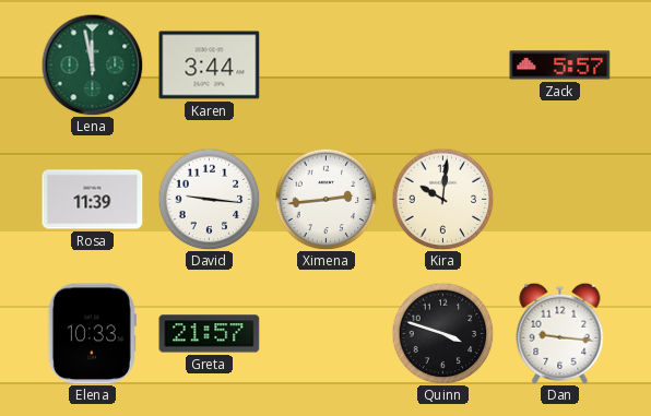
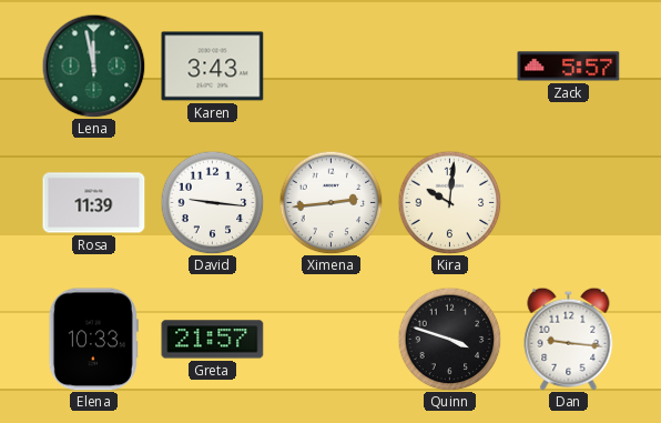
Karen: 3:44 -> 3:43
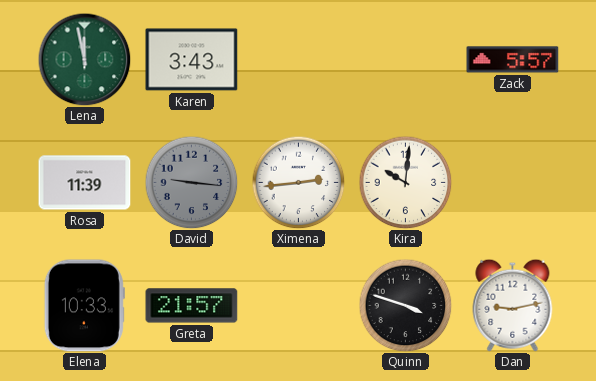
David dial: white -> grey
Dan: 9:16 -> 9:13
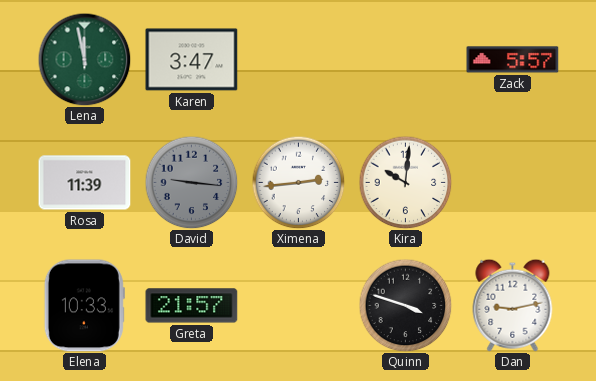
Karen: 3:43 -> 3:47
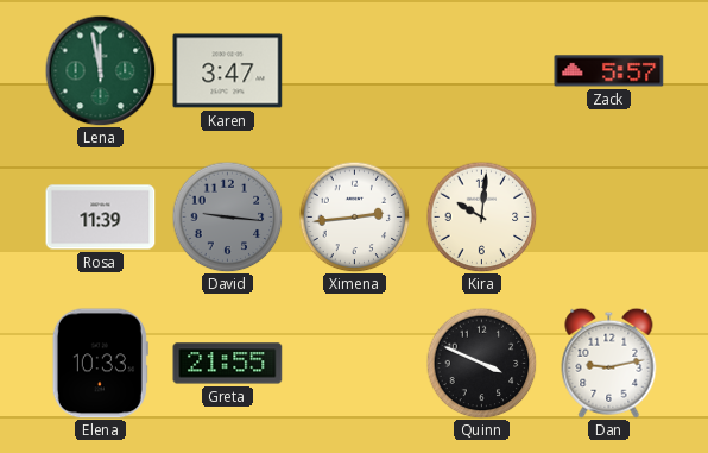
Greta: 21:57 -> 21:55
Quinn: 3:48 -> 3:49
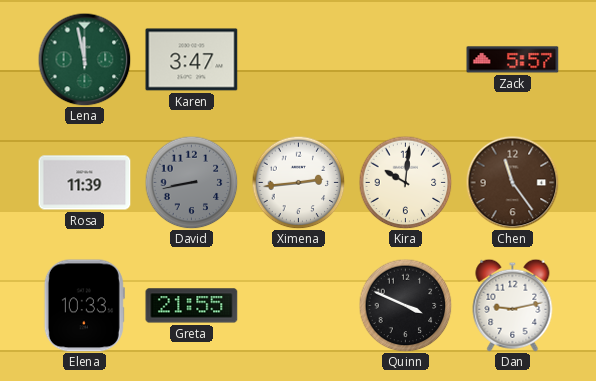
David: 9:16 -> 8:43
Chen: none -> 11:24
